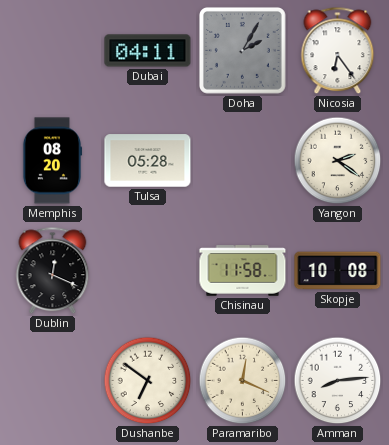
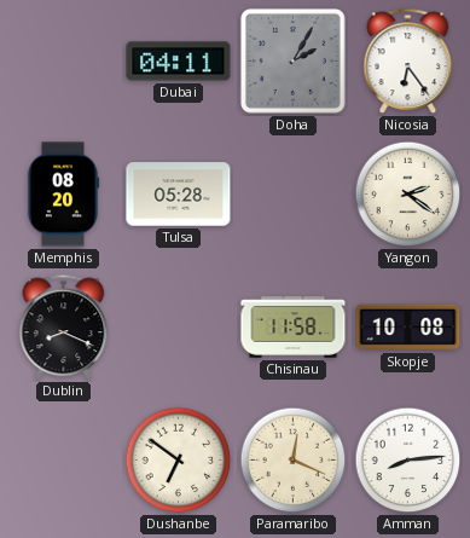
Dublin: 12:19 -> 8:19
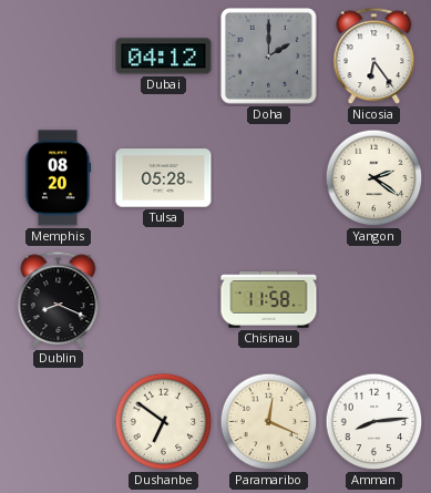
Dubai: 04:11 -> 04:12
Doha: 2:05 -> 2:00
Skopje: 10:08 -> none
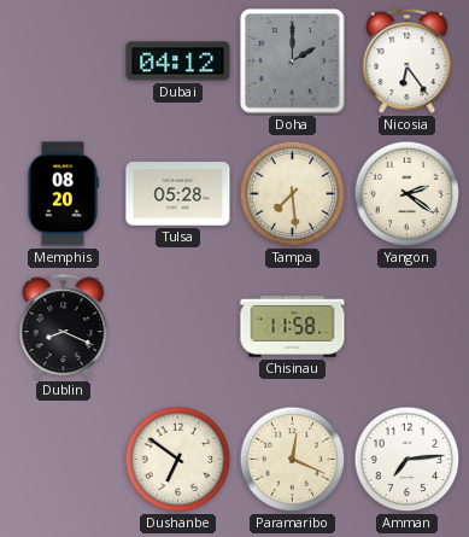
Tampa: none -> 7:29
Amman: 8:14 -> 7:14
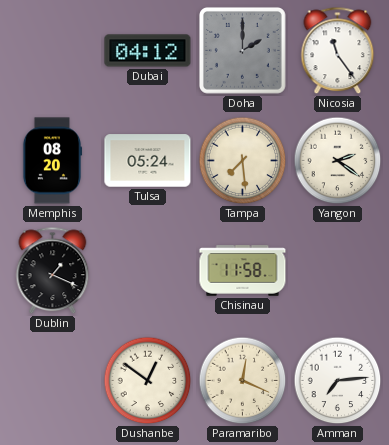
Nicosia: 6:24 -> 11:24
Tulsa: 05:28 -> 05:24
Dublin: 8:19 -> 1:19
Dushanbe: 6:51 -> 12:51
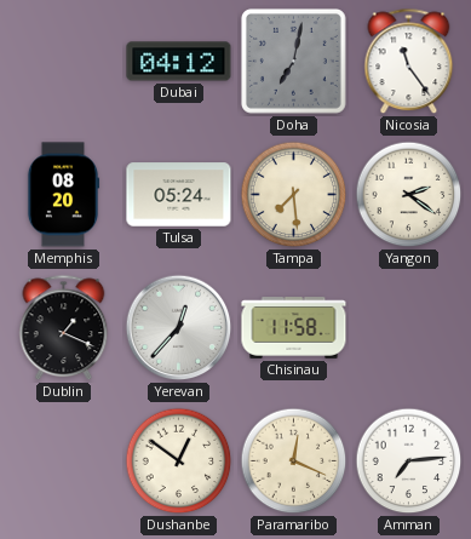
Doha: 2:00 -> 7:02
Yerevan: none -> 12:37
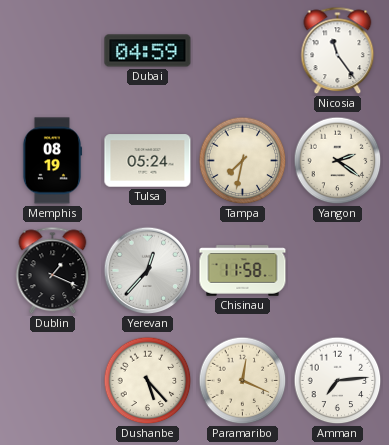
Dubai: 04:12 -> 04:59
Doha: 7:02 -> none
Memphis: 08:20 -> 08:19
Tampa: 7:29 -> 7:32
Dushanbe: 12:51 -> 5:23
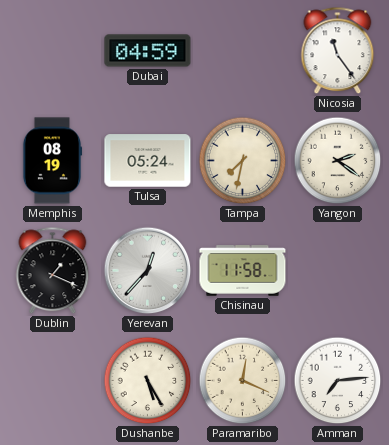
Dushanbe: 5:23 -> 5:25
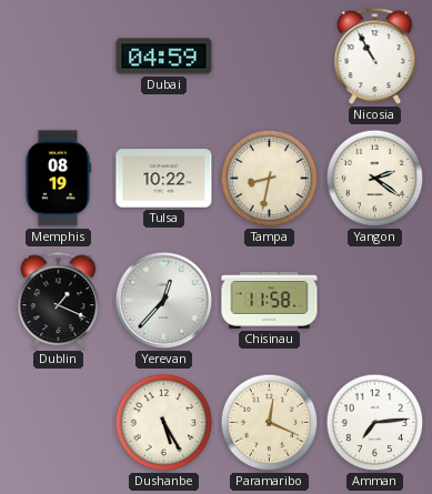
Nicosia: 11:24 -> 10:55
Tulsa: 05:24 -> 10:22
Tampa: 7:32 -> 8:32
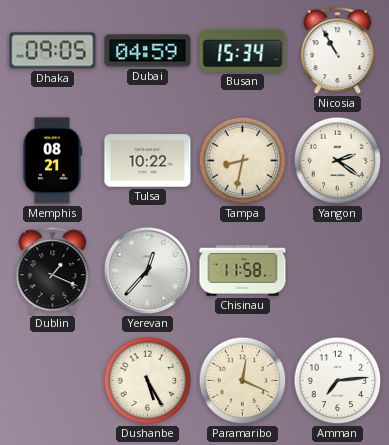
Dhaka: none -> 09:05
Busan: none -> 15:34
Memphis: 08:19 -> 08:21
